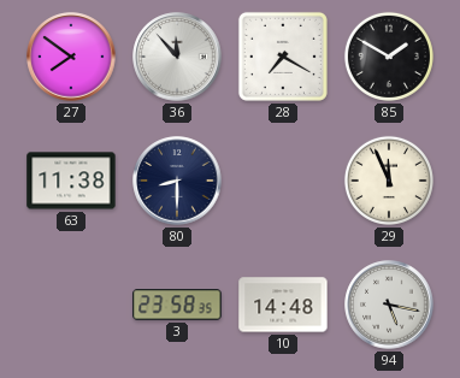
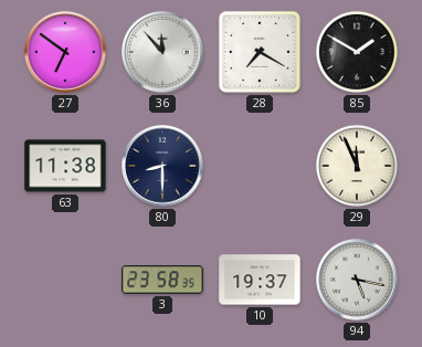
27: 7:51 -> 6:51
10: 14:48 -> 19:37
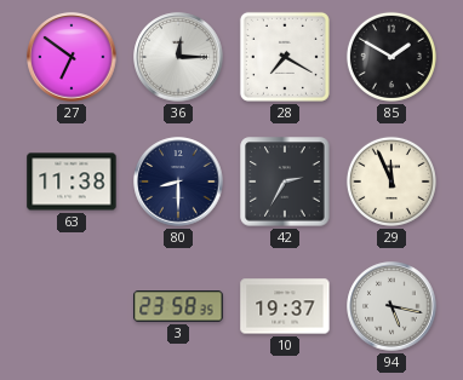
36: 11:53 -> 12:15
42: none -> 2:35
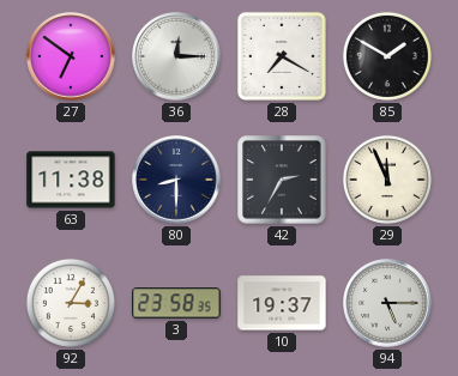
92: none -> 3:05
94: 5:17 -> 5:15
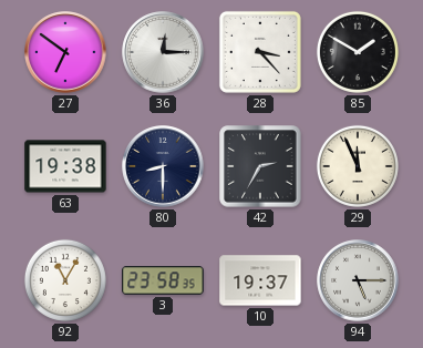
28: 7:20 -> 3:23
63: 11:38 -> 19:38
92: 3:05 -> 11:05
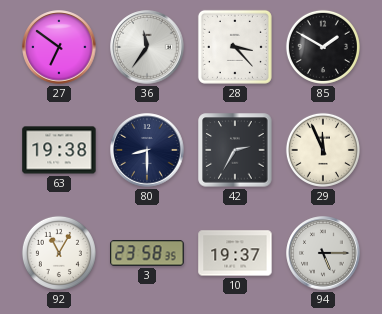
36: 12:15 -> 11:36
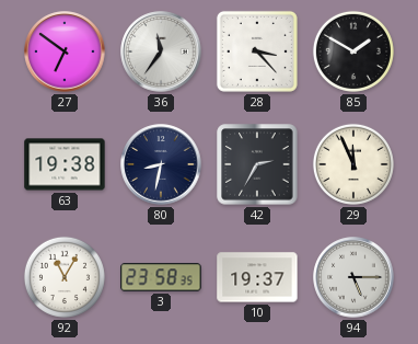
80: 8:30 -> 8:32
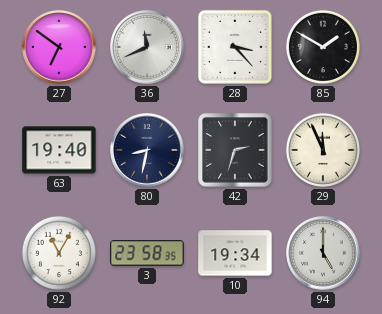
36: 11:36 -> 11:41
63: 19:38 -> 19:40
42: 2:35 -> 2:33
10: 19:37 -> 19:34
94: 5:15 -> 5:00
